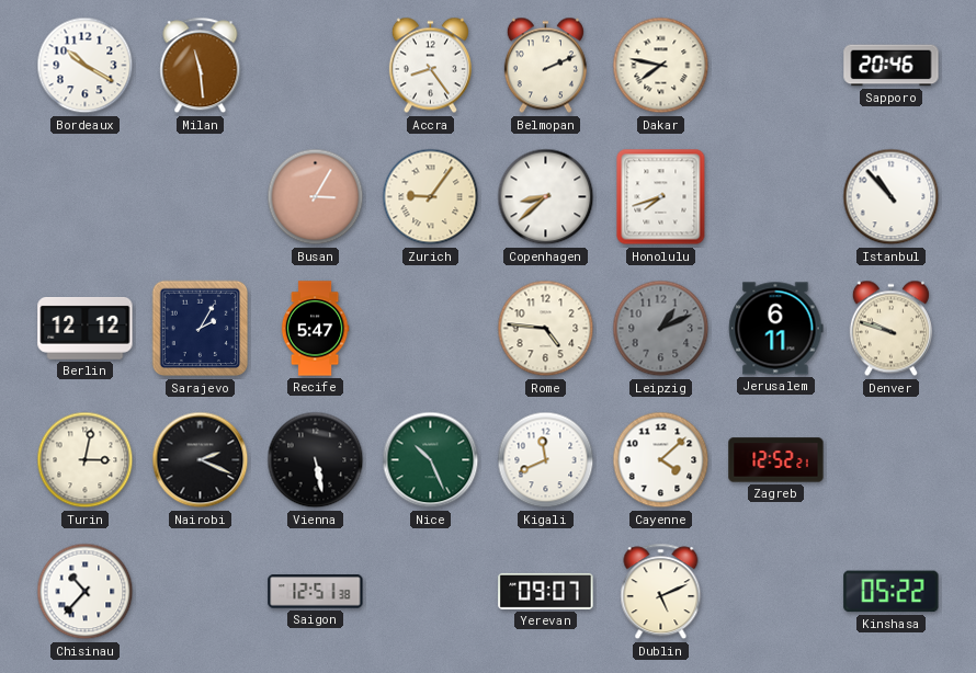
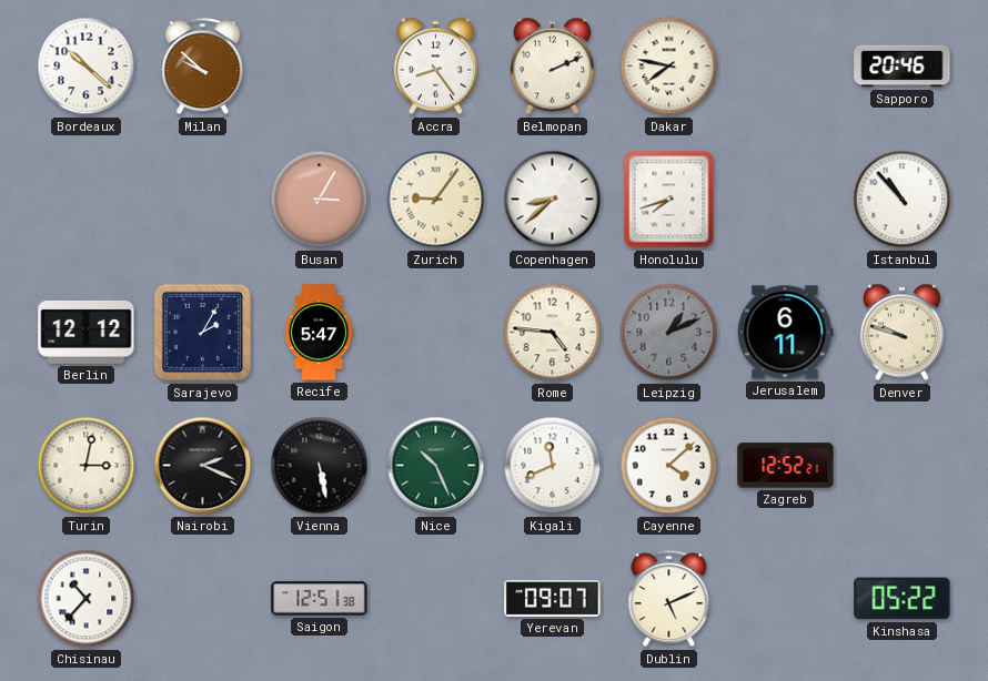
Bordeaux: 10:20 -> 10:22
Milan: 11:29 -> 9:52
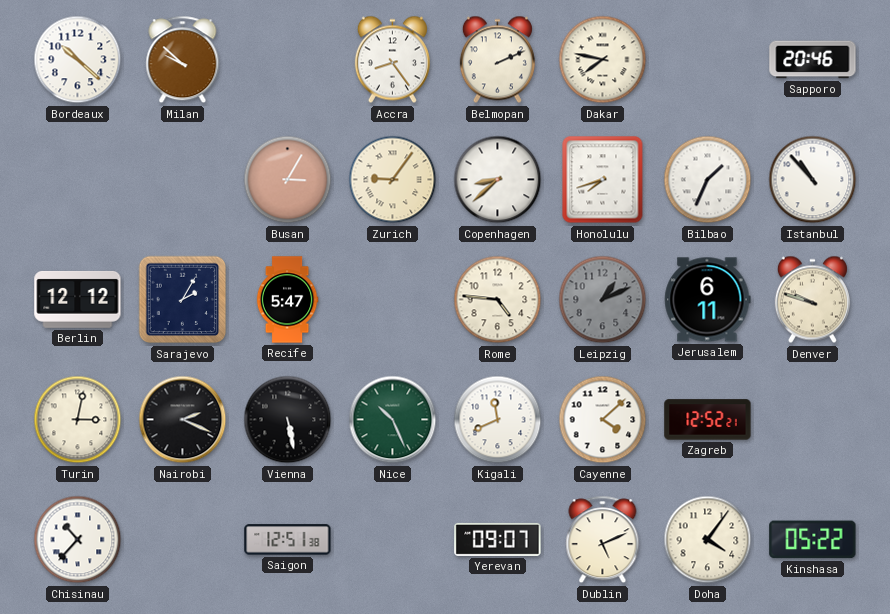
Bilbao: none -> 1:34
Doha: none -> 4:06
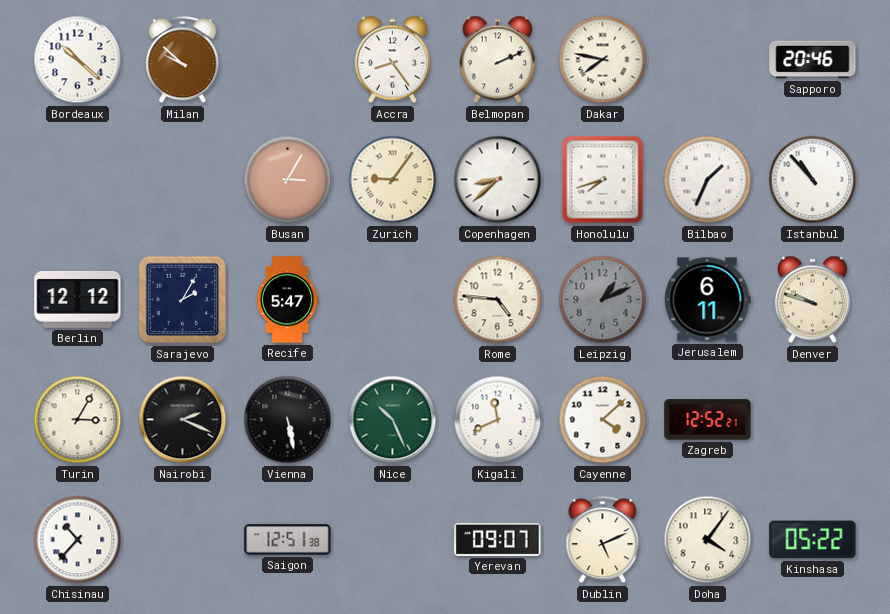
Turin: 3:02 -> 3:05
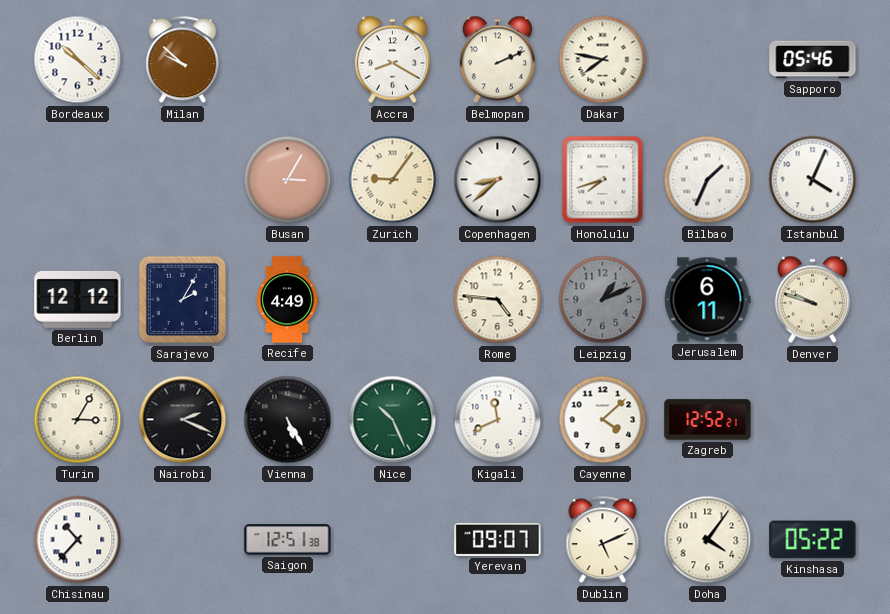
Accra: 8:24 -> 8:20
Sapporo: 20:46 -> 05:46
Istanbul: 10:53 -> 4:04
Recife: 5:47 -> 4:49
Vienna: 5:28 -> 5:25
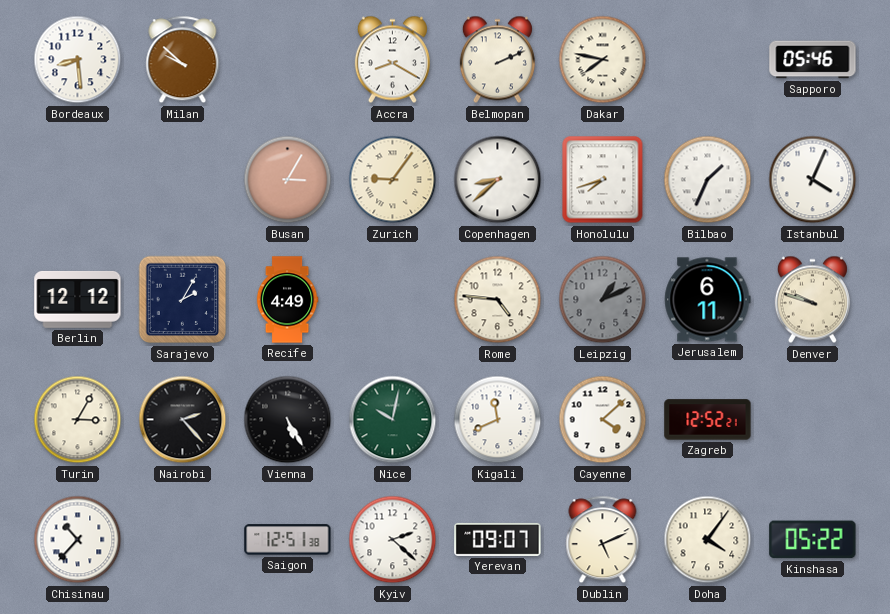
Bordeaux: 10:22 -> 8:29
Nairobi: 2:19 -> 2:23
Nice: 10:26 -> 10:02
Kyiv: none -> 2:22
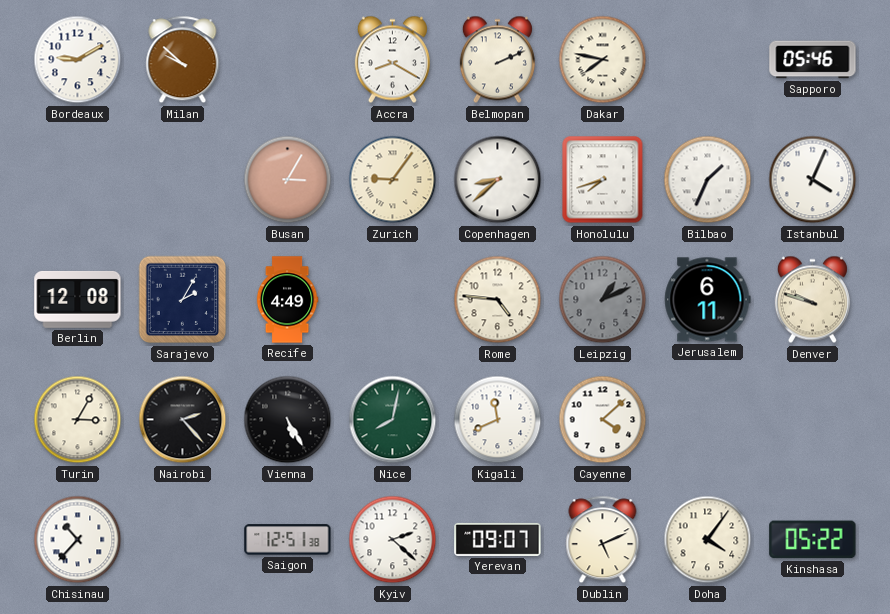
Bordeaux: 8:29 -> 9:10
Berlin: 12:12 -> 12:08
Nice: 10:02 -> 8:02
Zagreb: 12:52 -> none
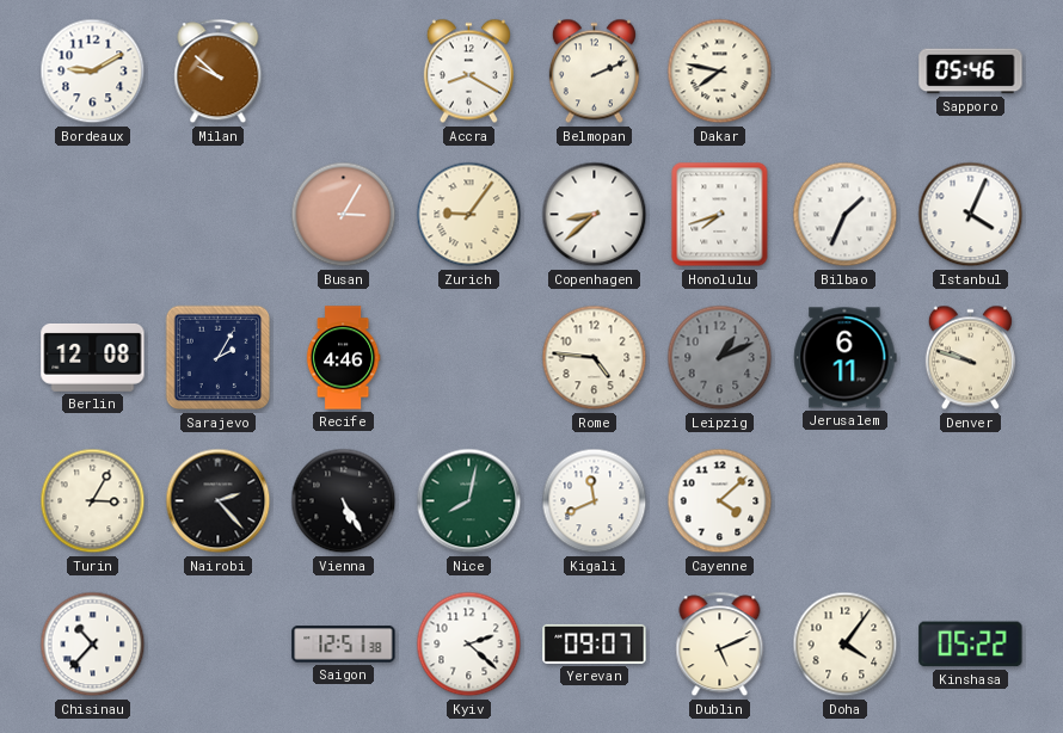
Recife: 4:49 -> 4:46
